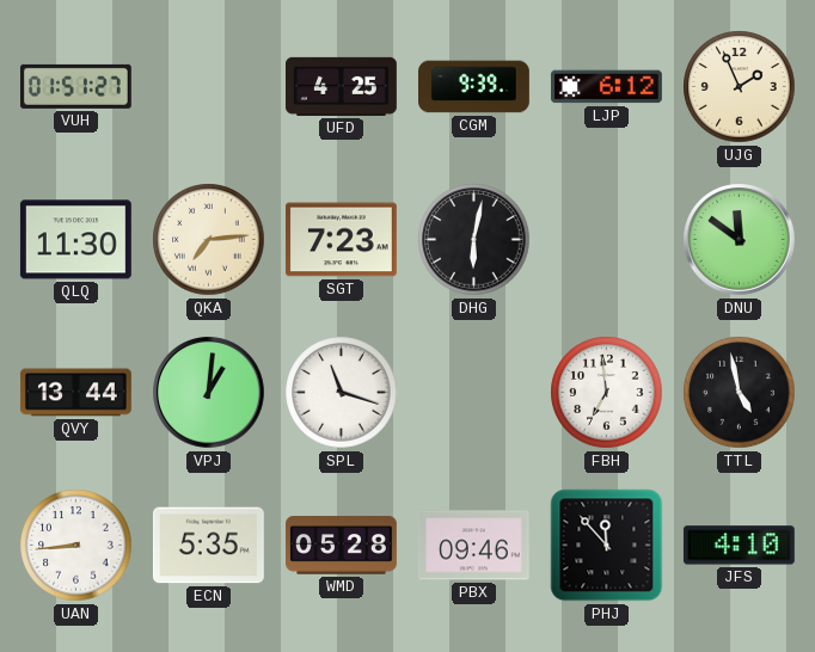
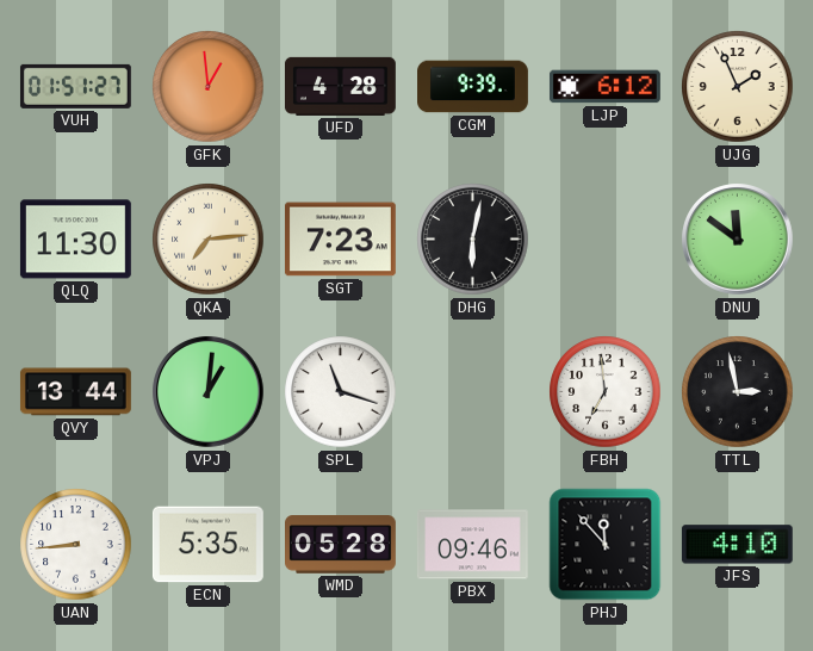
GFK: none -> 12:59
UFD: 4:25 -> 4:28
TTL: 4:58 -> 2:58
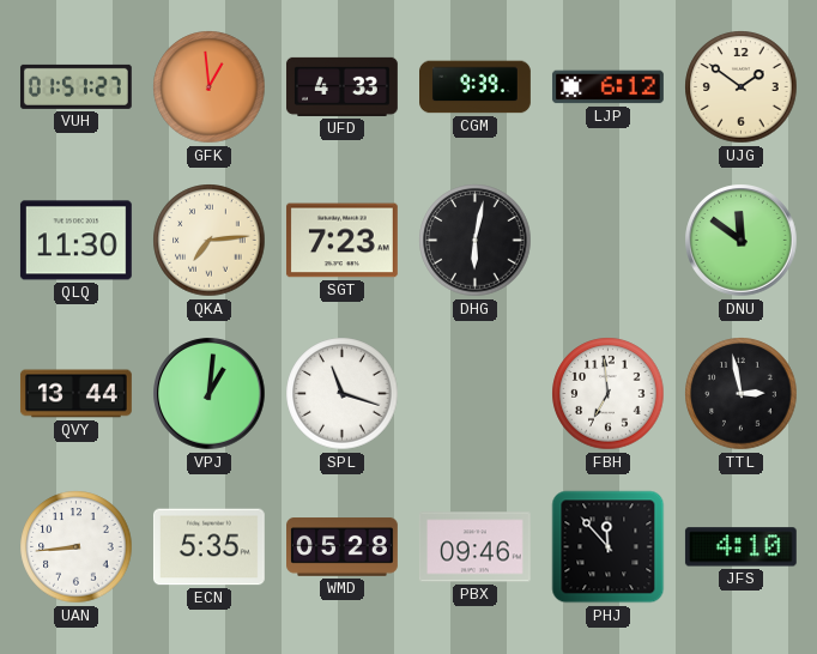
UFD: 4:28 -> 4:33
UJG: 1:56 -> 1:51
